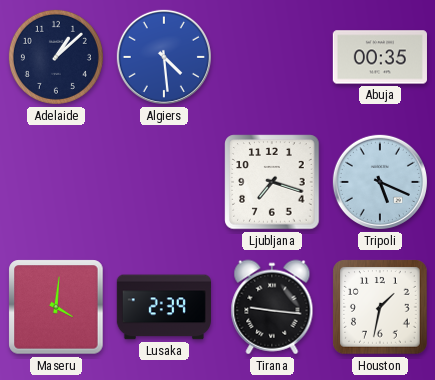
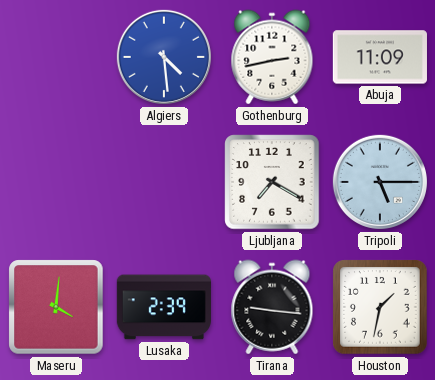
Adelaide: 1:08 -> none
Gothenburg: none -> 2:43
Abuja: 00:35 -> 11:09
Ljubljana: 7:18 -> 7:20
Tripoli: 5:19 -> 5:15
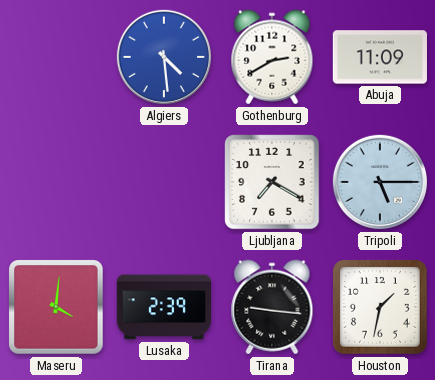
Gothenburg: 2:43 -> 2:40
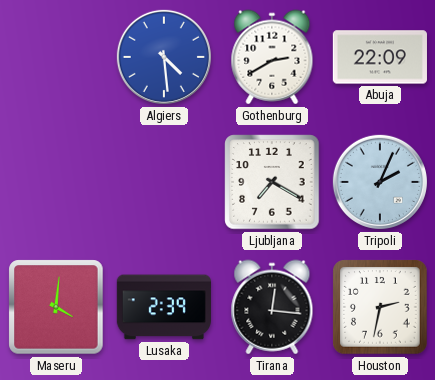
Abuja: 11:09 -> 22:09
Tripoli: 5:15 -> 2:04
Tirana: 9:16 -> 12:16
Houston: 1:32 -> 2:32
